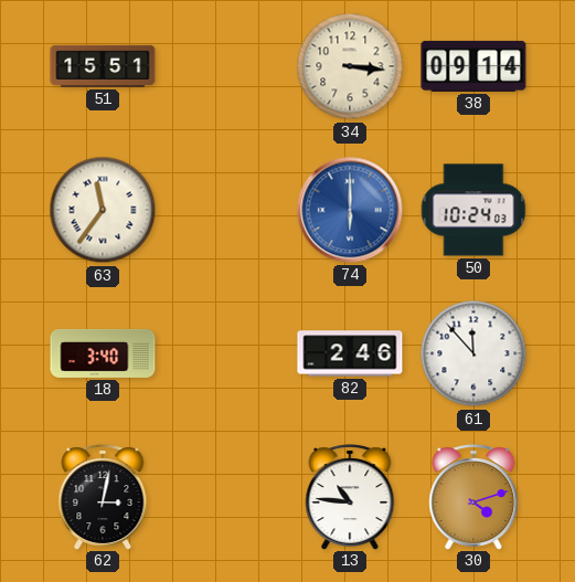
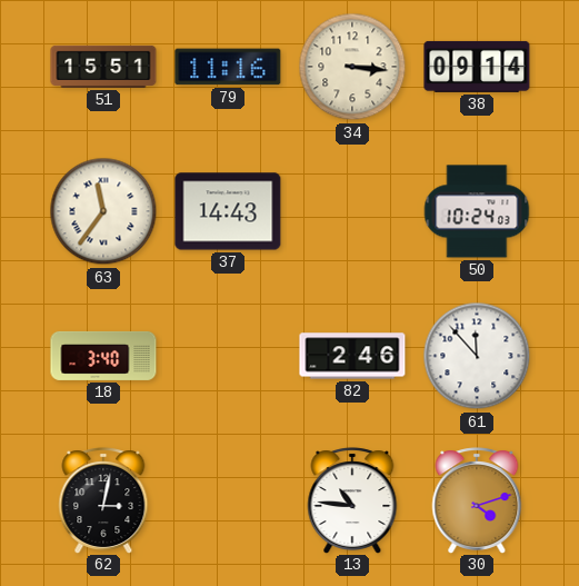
79: none -> 11:16
37: none -> 14:43
74: 6:00 -> none
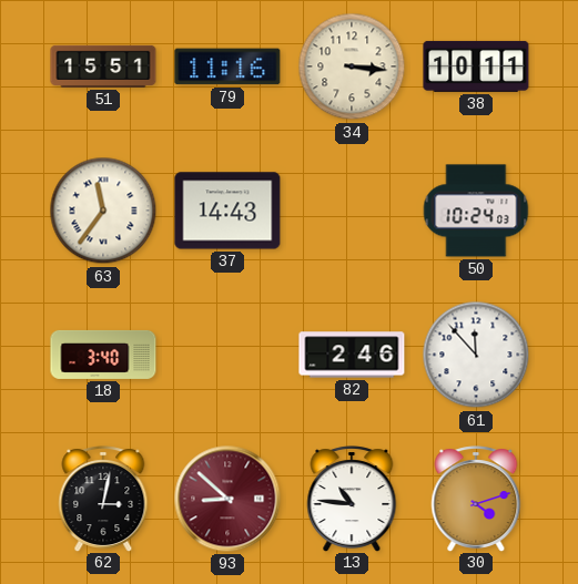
38: 09:14 -> 10:11
93: none -> 8:52
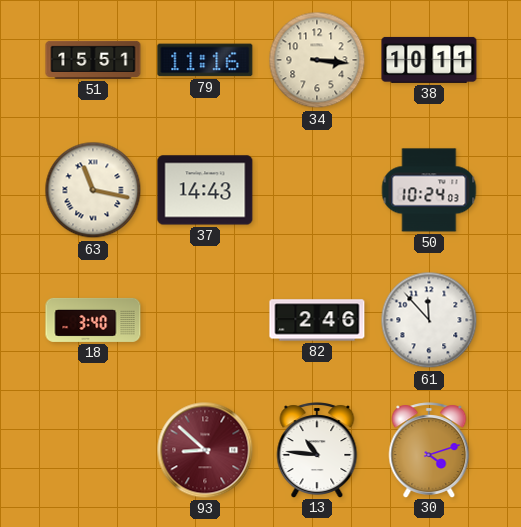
63: 11:36 -> 11:17
62: 3:02 -> none
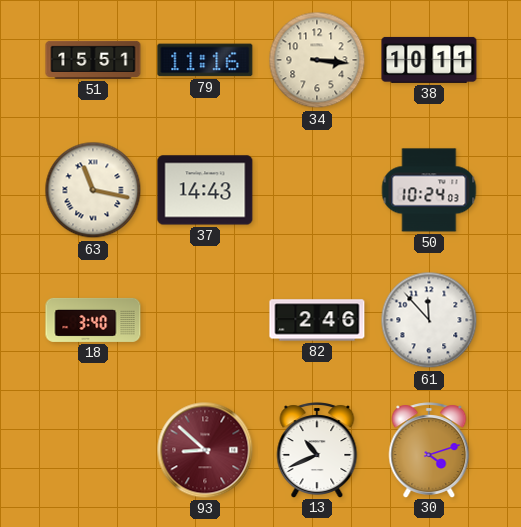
13: 10:46 -> 10:41
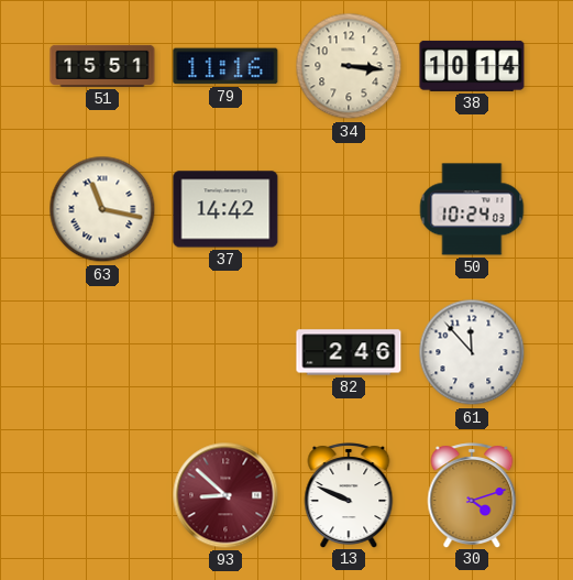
38: 10:11 -> 10:14
37: 14:43 -> 14:42
18: 3:40 -> none
13: 10:41 -> 9:49
